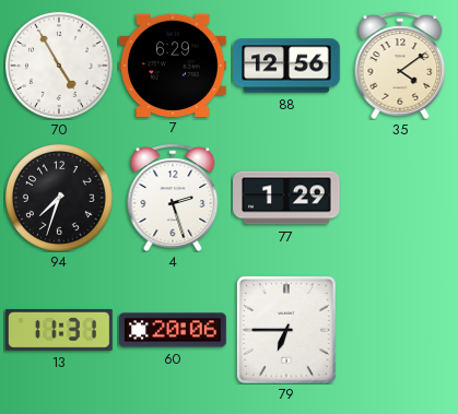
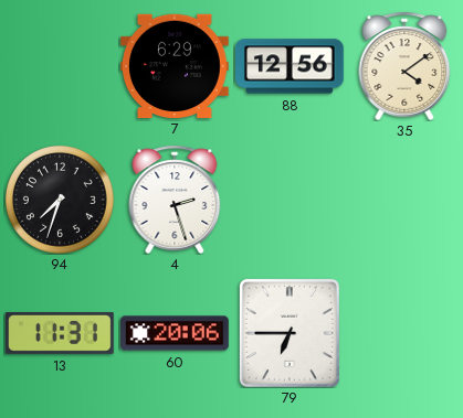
70: 4:55 -> none
77: 1:29 -> none
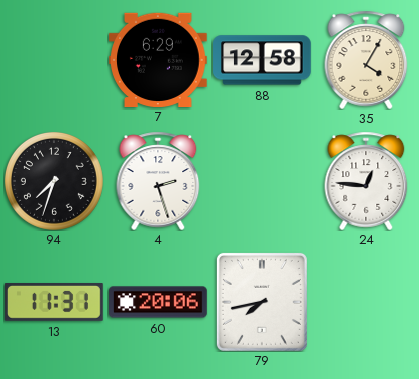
88: 12:56 -> 12:58
35: 4:09 -> 4:05
24: none -> 12:46
79: 6:45 -> 7:43
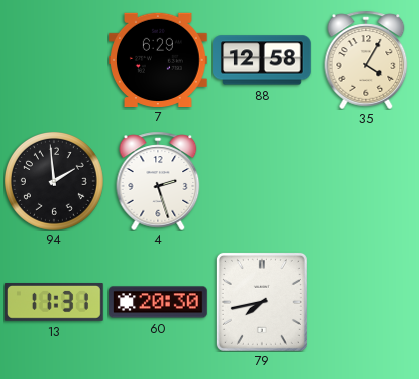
94: 7:33 -> 1:59
24: 12:46 -> none
60: 20:06 -> 20:30
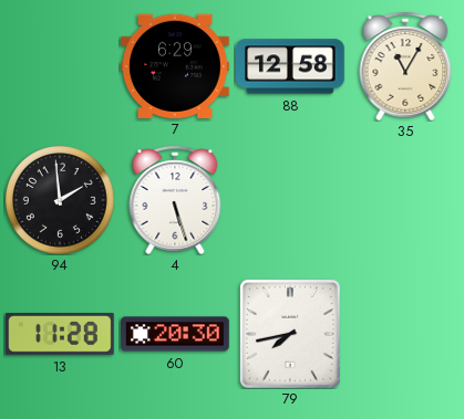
35: 4:05 -> 11:05
4: 2:27 -> 5:27
13: 11:31 -> 11:28
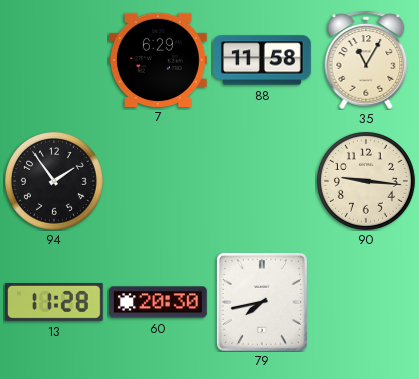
88: 12:58 -> 11:58
94: 1:59 -> 1:54
4: 5:27 -> none
90: none -> 9:16
